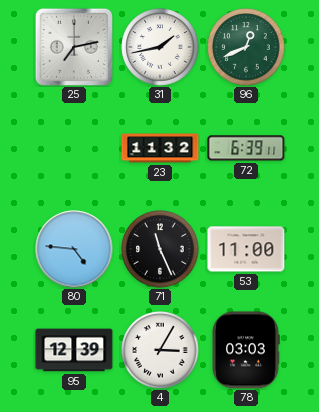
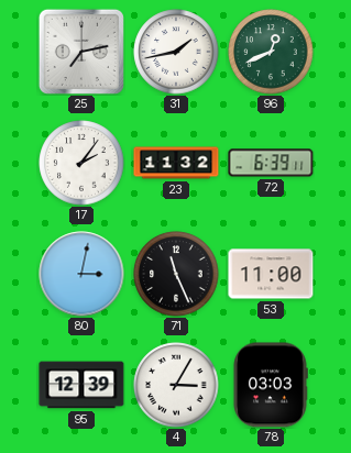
17: none -> 2:06
80: 4:46 -> 3:02
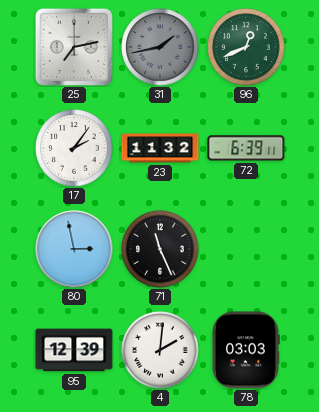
31 dial: white -> grey
80: 3:02 -> 2:58
53: 11:00 -> none
4: 3:05 -> 2:01
